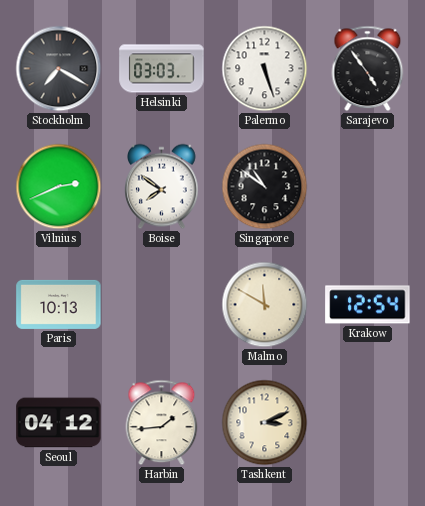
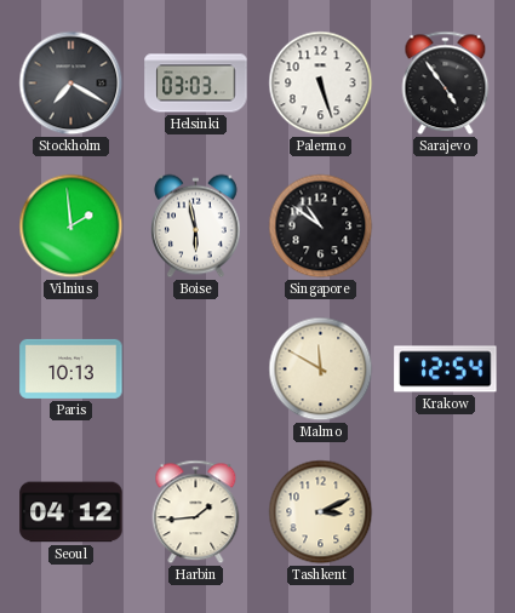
Vilnius: 2:41 -> 1:59
Boise: 7:51 -> 5:58
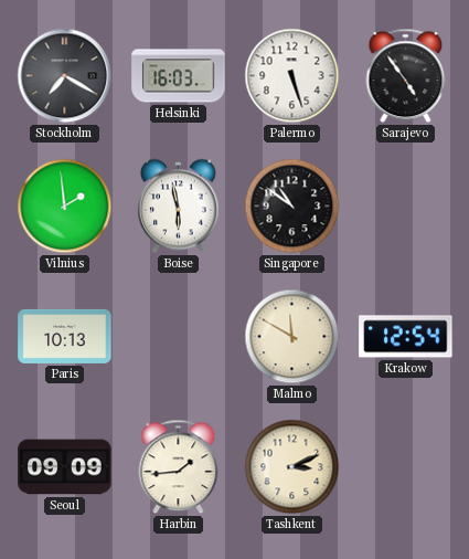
Helsinki: 03:03 -> 16:03
Seoul: 04:12 -> 09:09
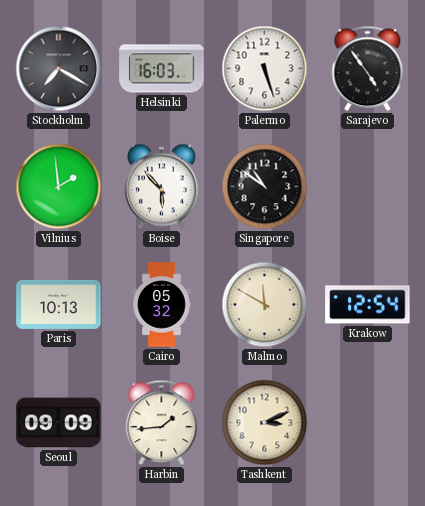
Boise: 5:58 -> 5:53
Cairo: none -> 05:32
